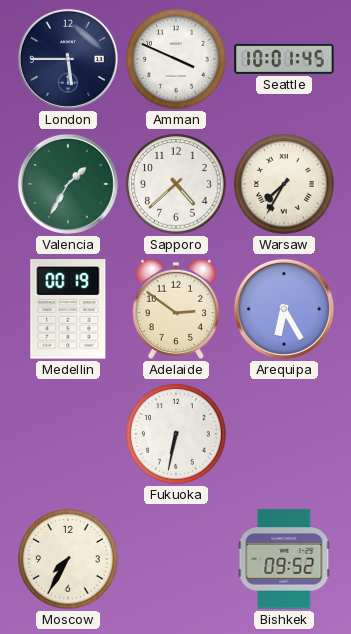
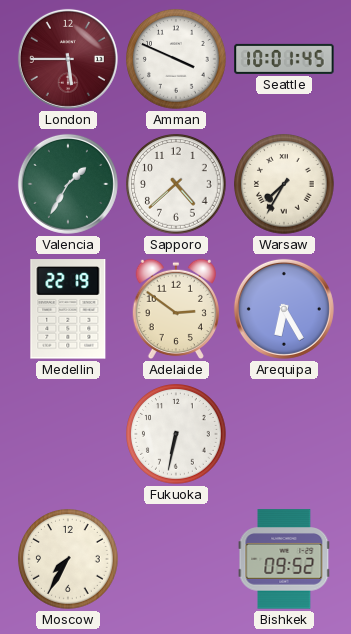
London dial: navy -> burgundy
Medellin: 00:19 -> 22:19
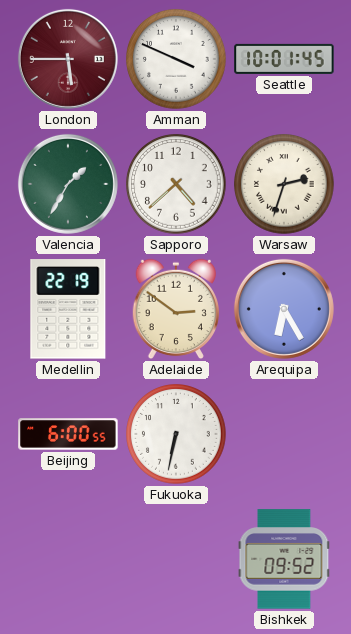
Warsaw: 7:35 -> 2:33
Beijing: none -> 6:00
Moscow: 7:35 -> none
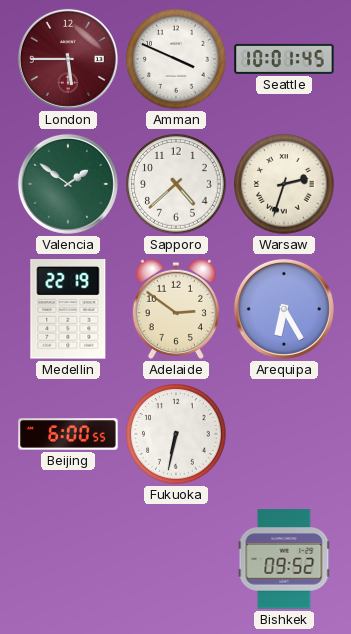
Valencia: 1:35 -> 1:51
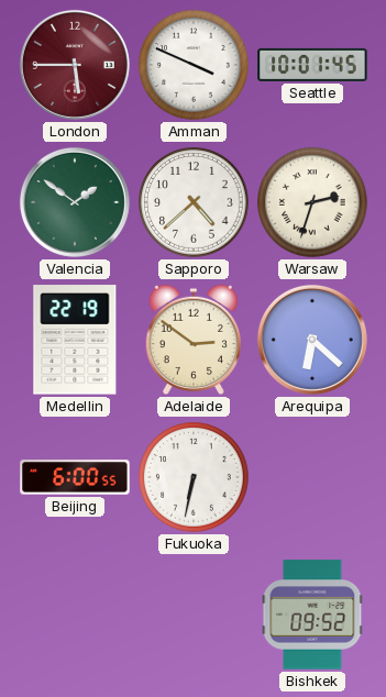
Arequipa: 6:25 -> 6:22
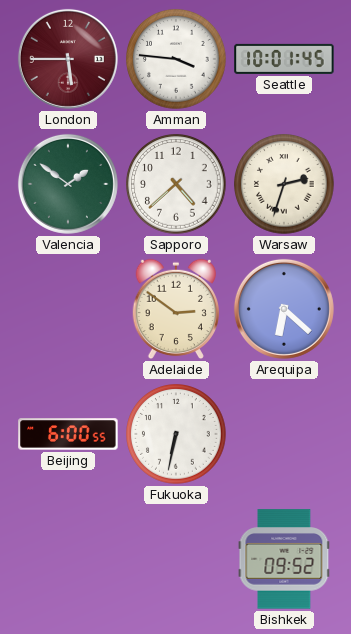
Amman: 3:49 -> 3:46
Medellin: 22:19 -> none
